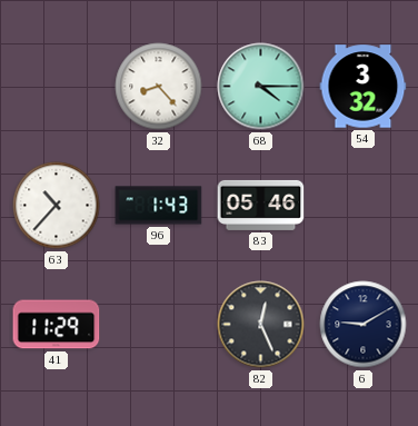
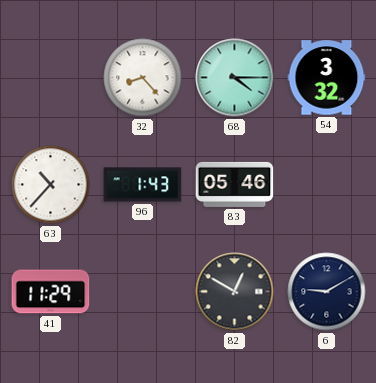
82: 12:26 -> 12:50
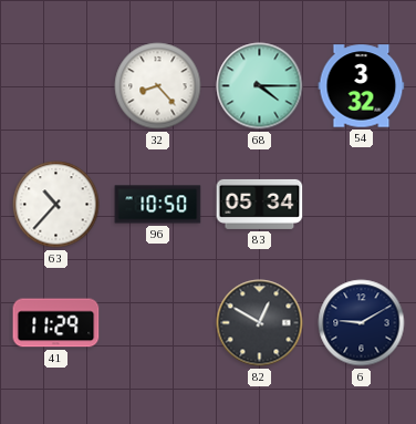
96: 1:43 -> 10:50
83: 05:46 -> 05:34
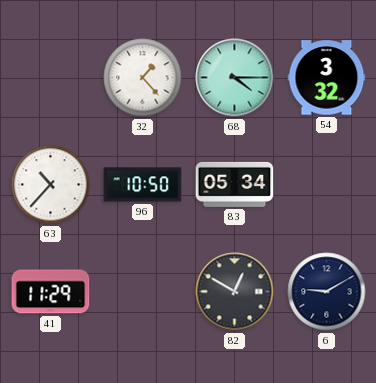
32: 8:23 -> 1:23
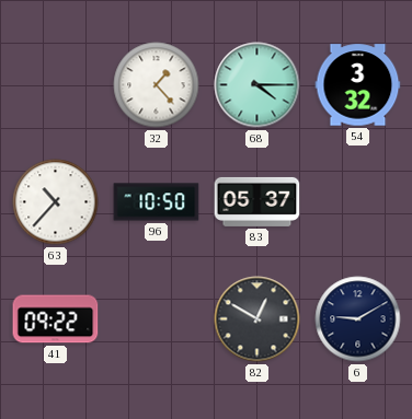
83: 05:34 -> 05:37
41: 11:29 -> 09:22
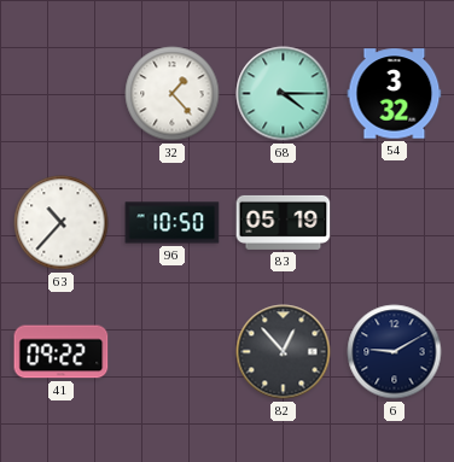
83: 05:37 -> 05:19
82: 12:50 -> 12:53
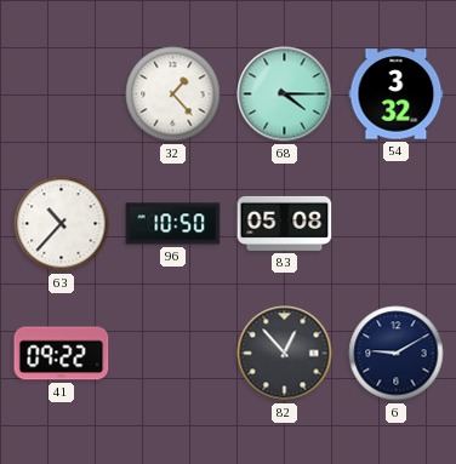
83: 05:19 -> 05:08
